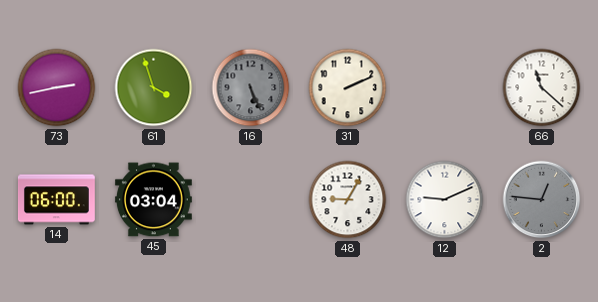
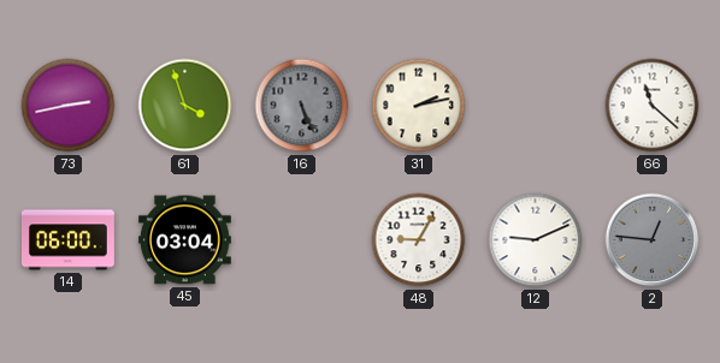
31: 2:11 -> 2:13
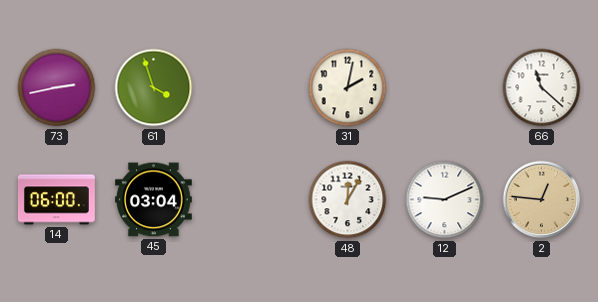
16: 5:26 -> none
31: 2:13 -> 2:02
48: 9:05 -> 12:05
2 dial: grey -> champagne
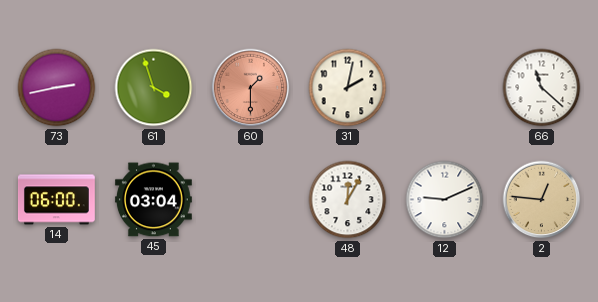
60: none -> 1:30
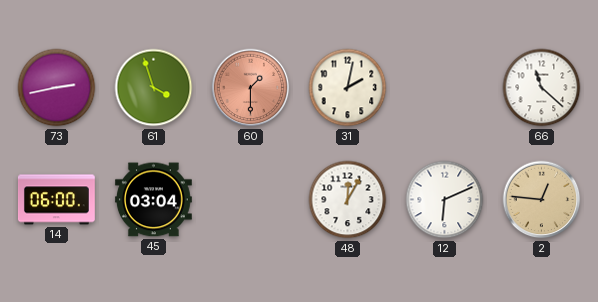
12: 9:11 -> 6:11
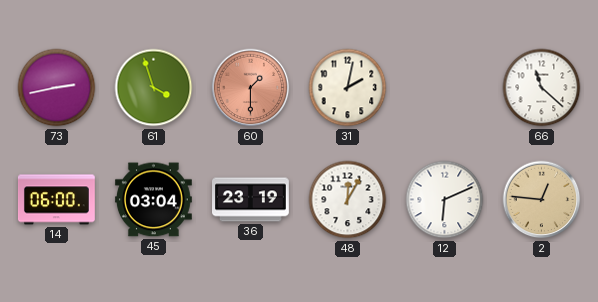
36: none -> 23:19
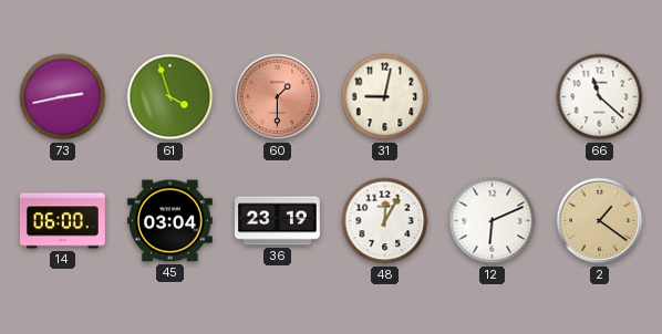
31: 2:02 -> 9:02
2: 12:46 -> 1:21
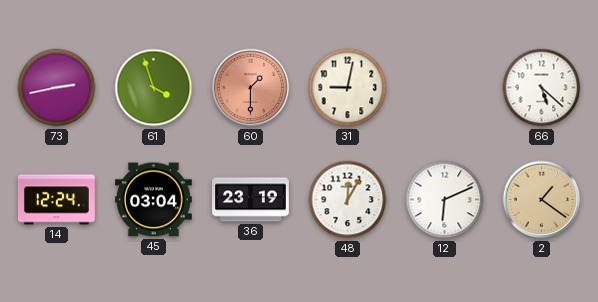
66: 11:22 -> 5:22
14: 06:00 -> 12:24
